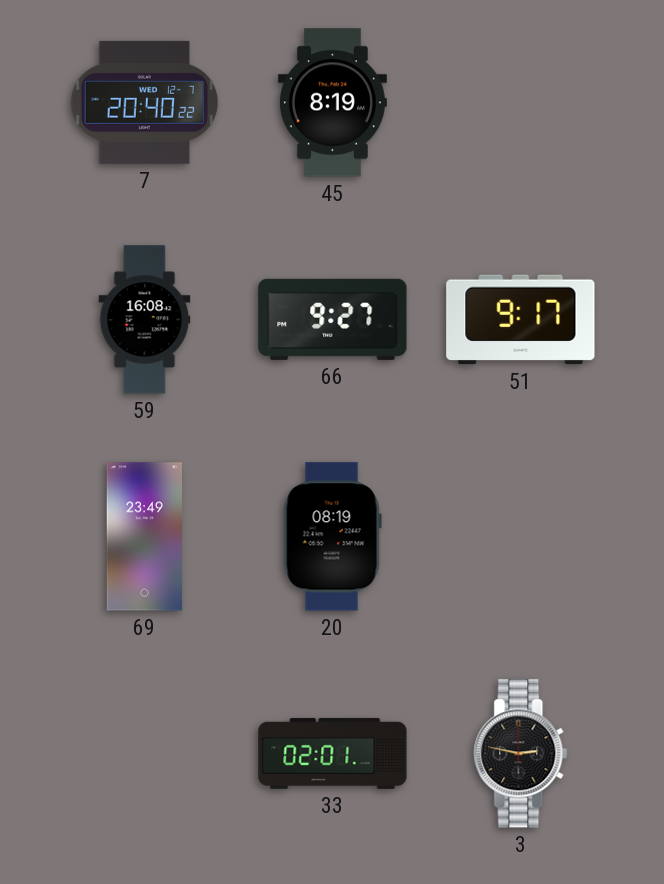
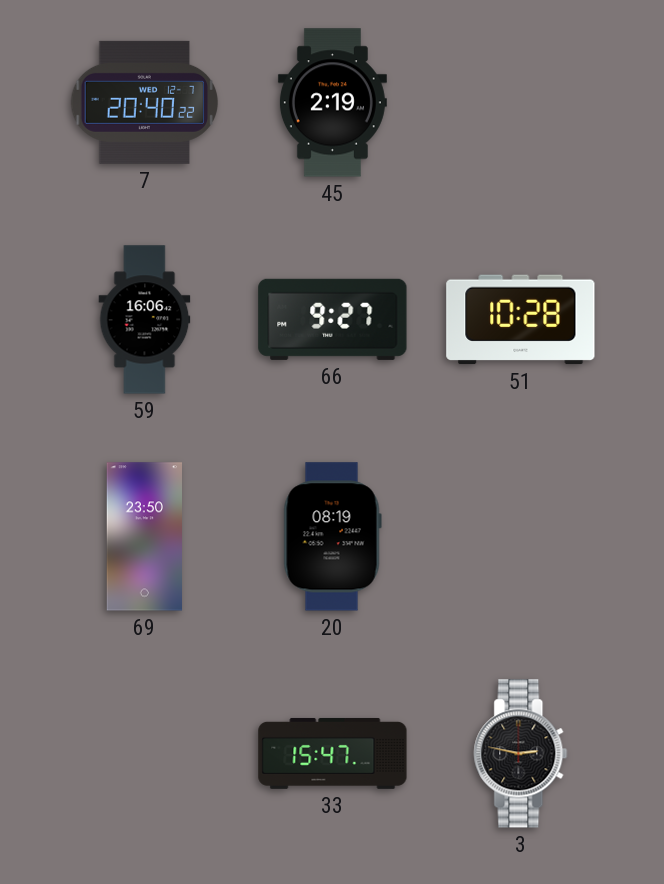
45: 8:19 -> 2:19
59: 16:08 -> 16:06
51: 9:17 -> 10:28
69: 23:49 -> 23:50
33: 02:01 -> 15:47
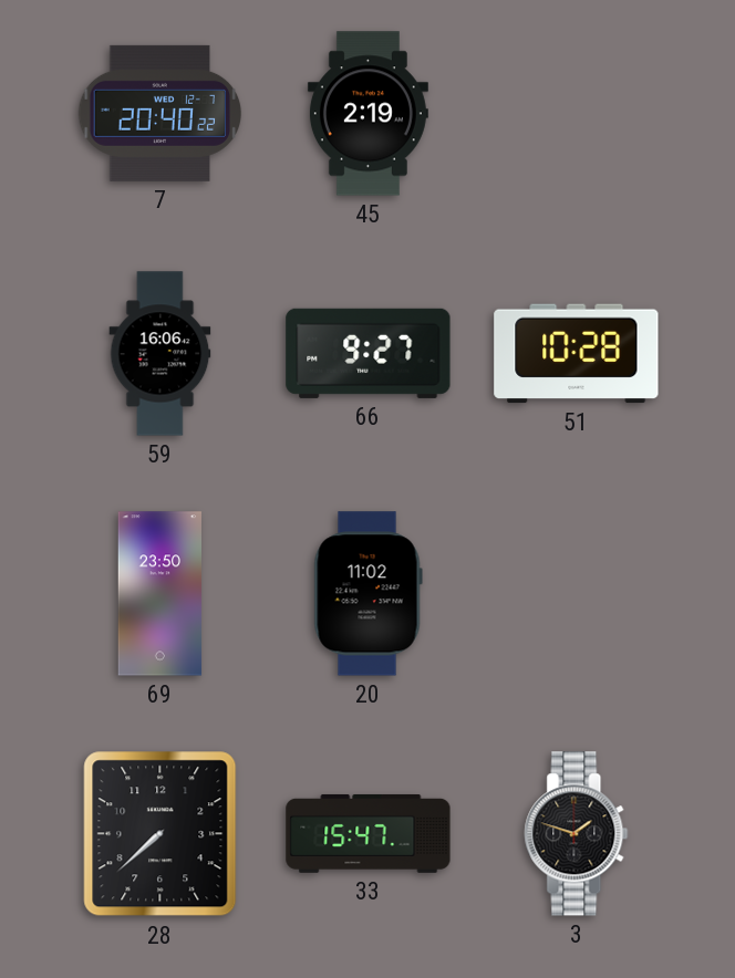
20: 08:19 -> 11:02
28: none -> 7:38
3: 2:47 -> 1:48
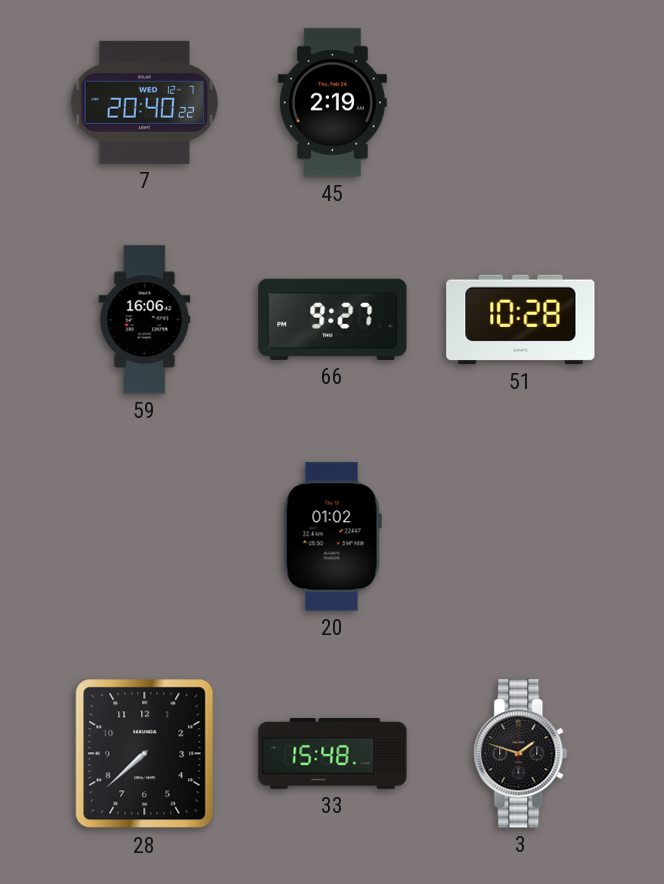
69: 23:50 -> none
20: 11:02 -> 01:02
33: 15:47 -> 15:48
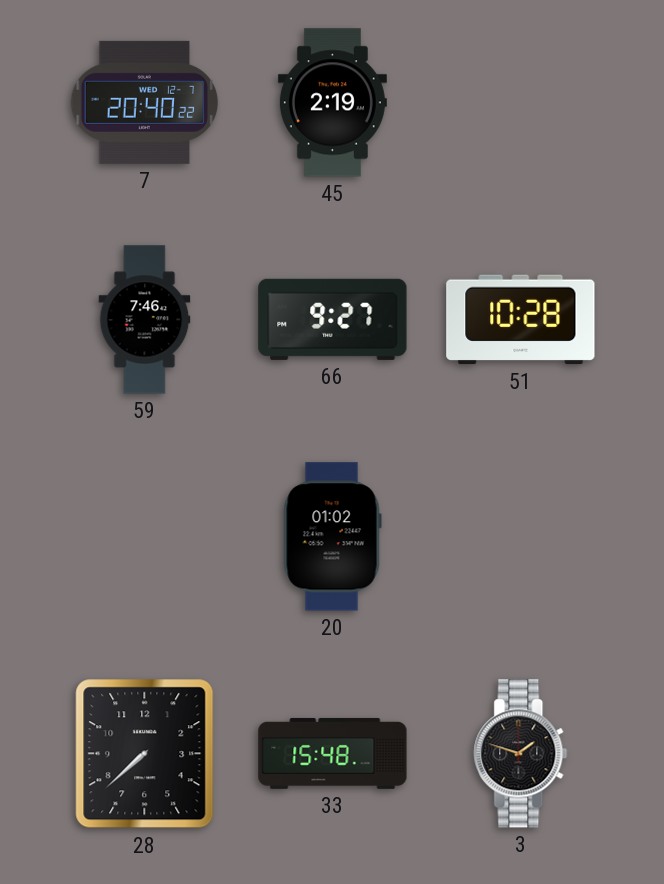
59: 16:06 -> 7:46
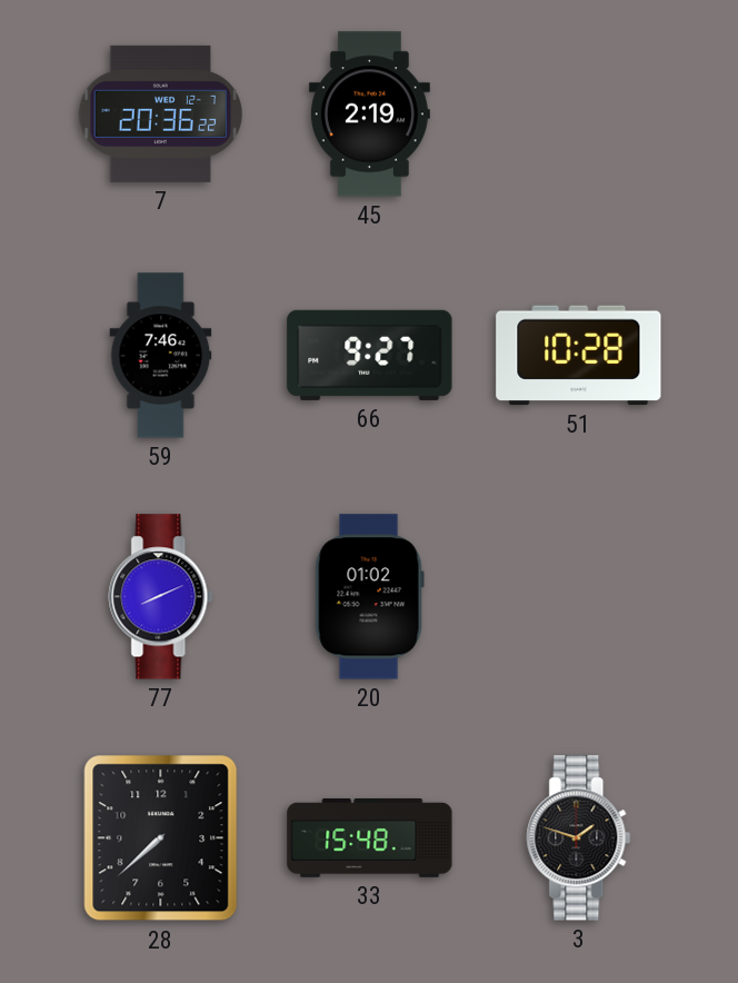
7: 20:40 -> 20:36
77: none -> 8:11
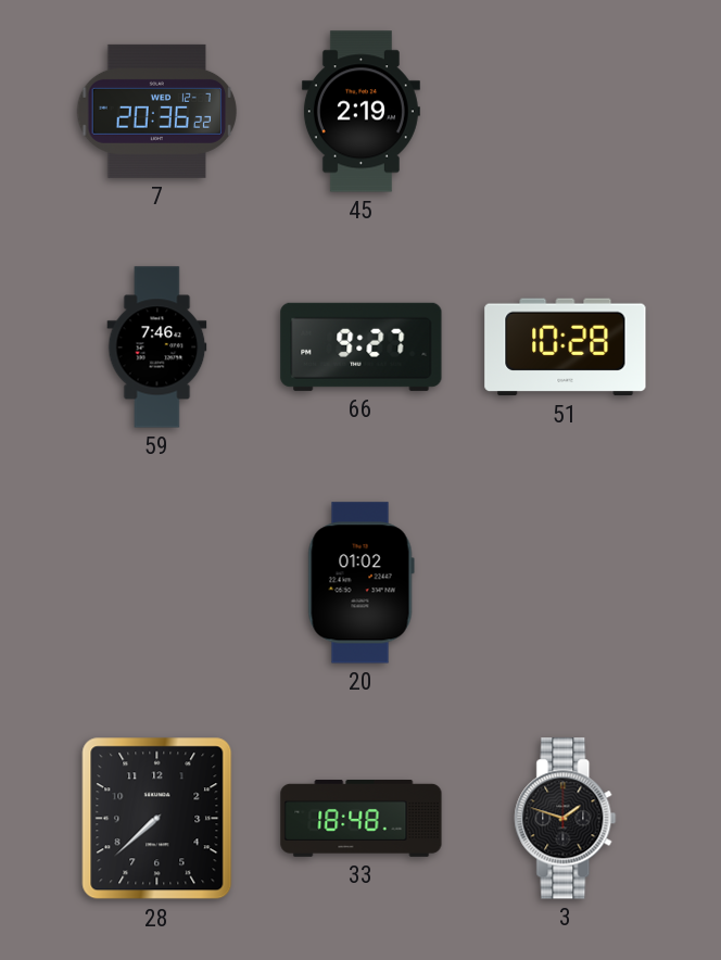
77: 8:11 -> none
33: 15:48 -> 18:48
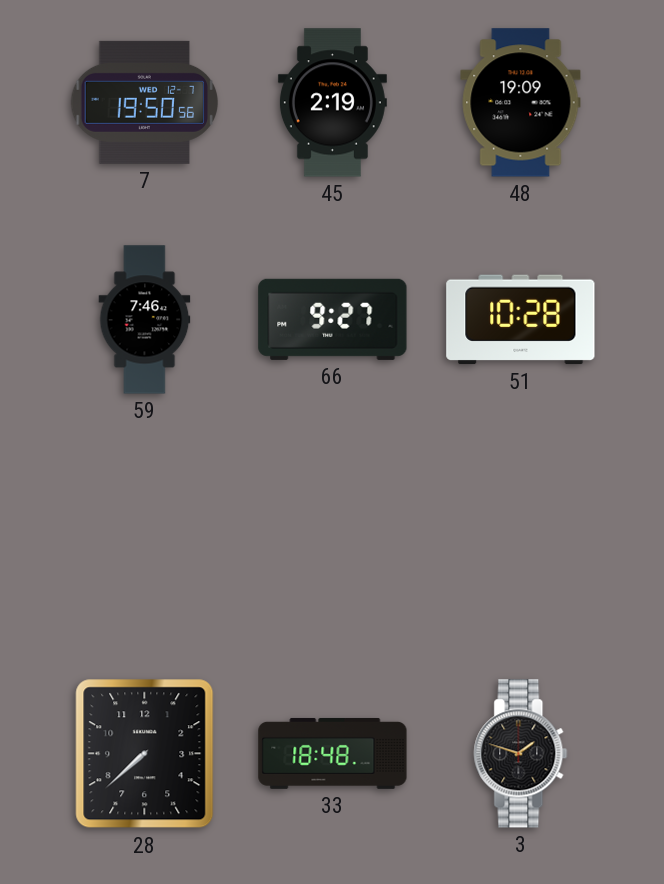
7: 20:36 -> 19:50
48: none -> 19:09
20: 01:02 -> none
